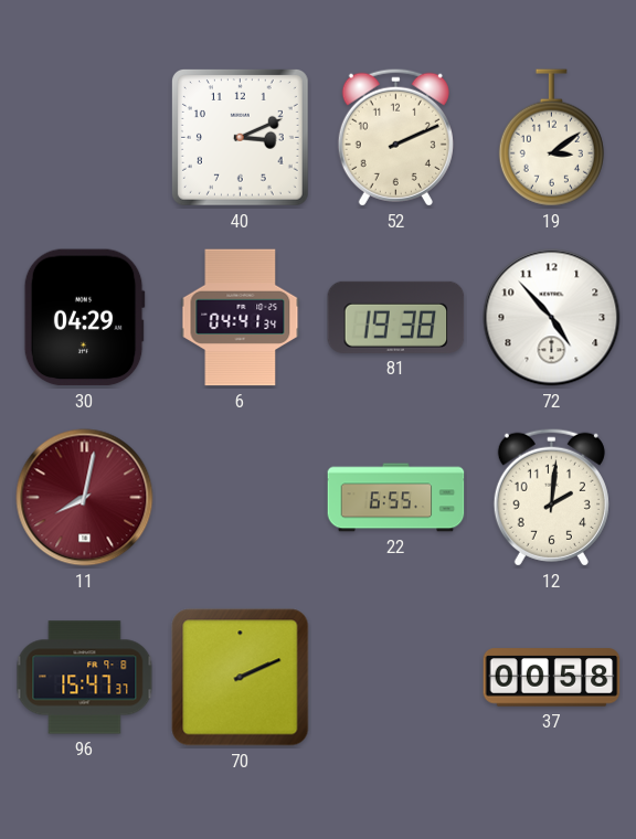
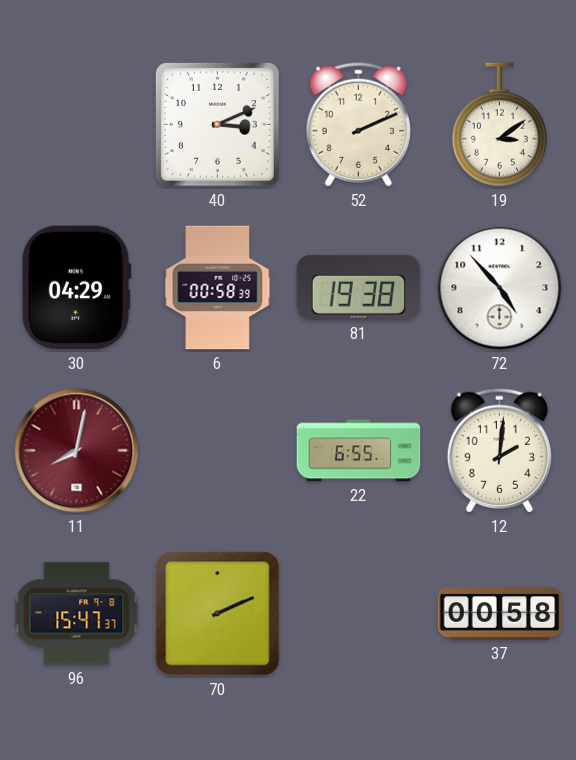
6: 04:41 -> 00:58
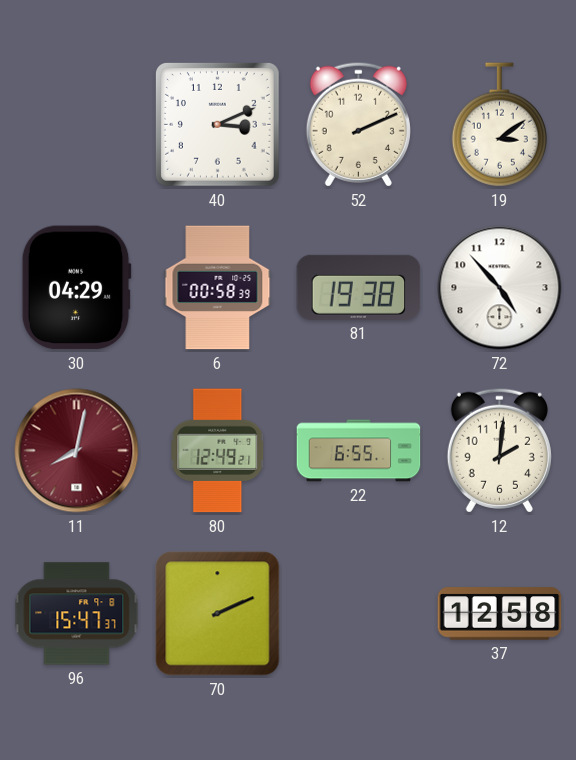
80: none -> 12:49
37: 00:58 -> 12:58
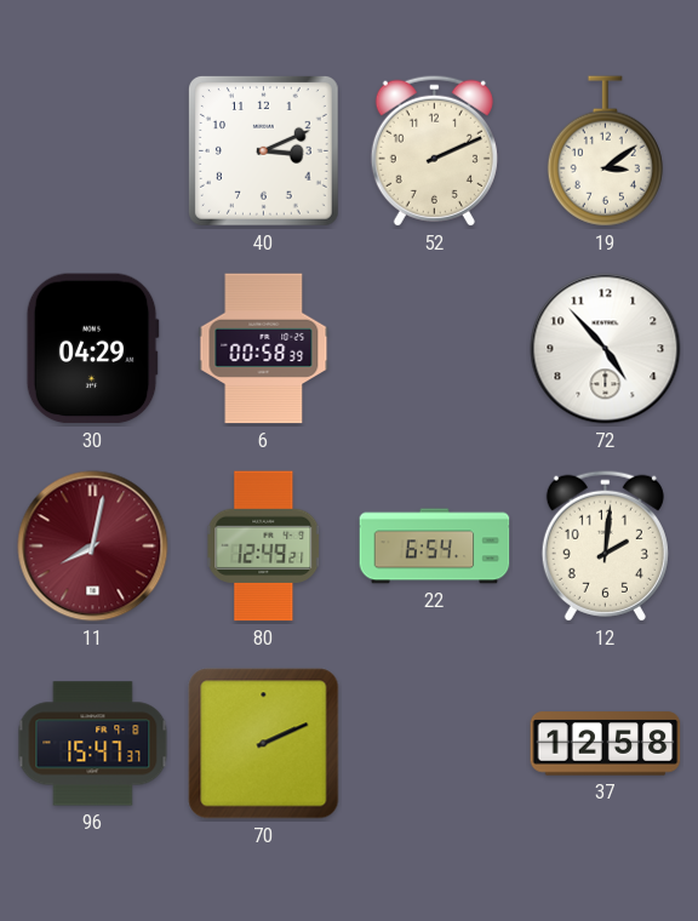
81: 19:38 -> none
22: 6:55 -> 6:54
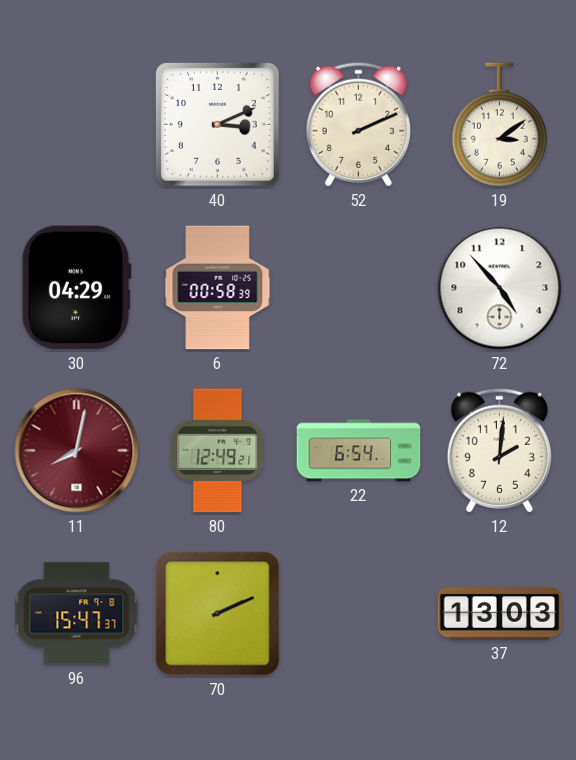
37: 12:58 -> 13:03
